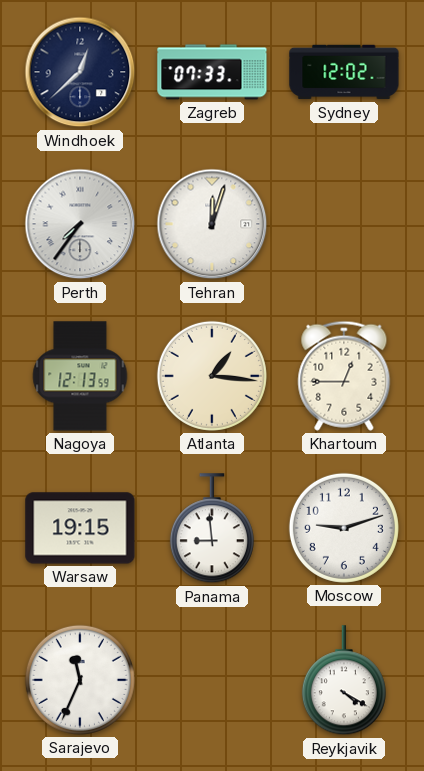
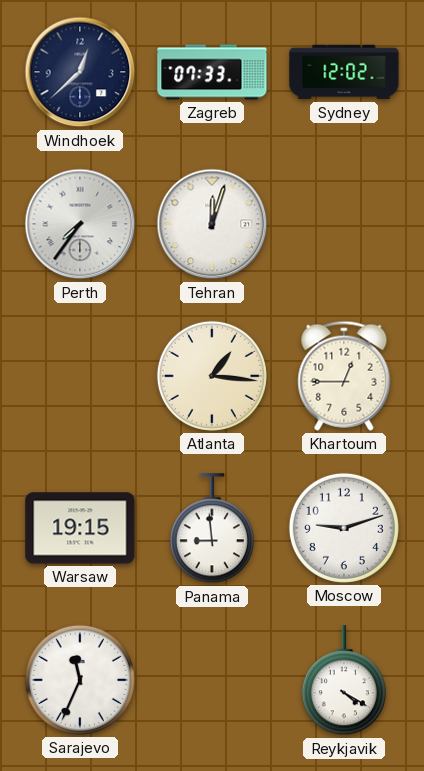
Nagoya: 12:13 -> none
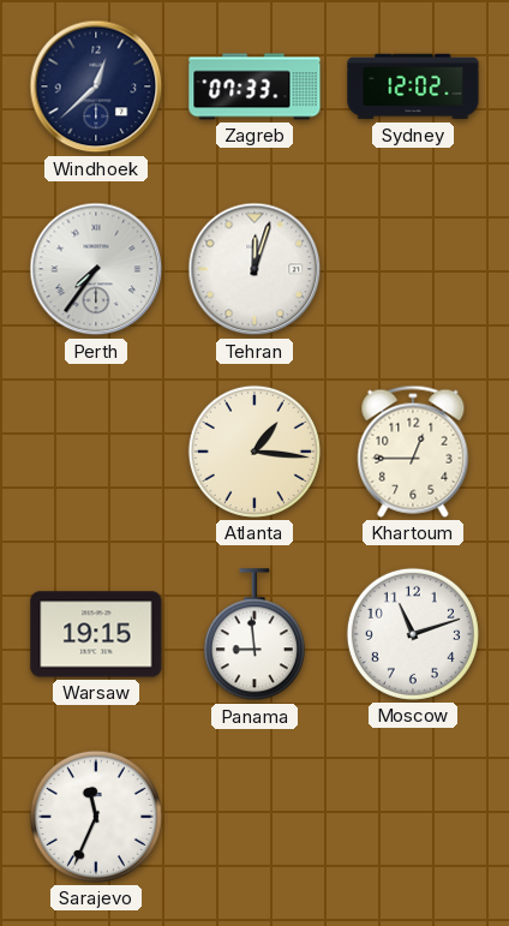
Moscow: 9:12 -> 11:12
Reykjavik: 4:20 -> none
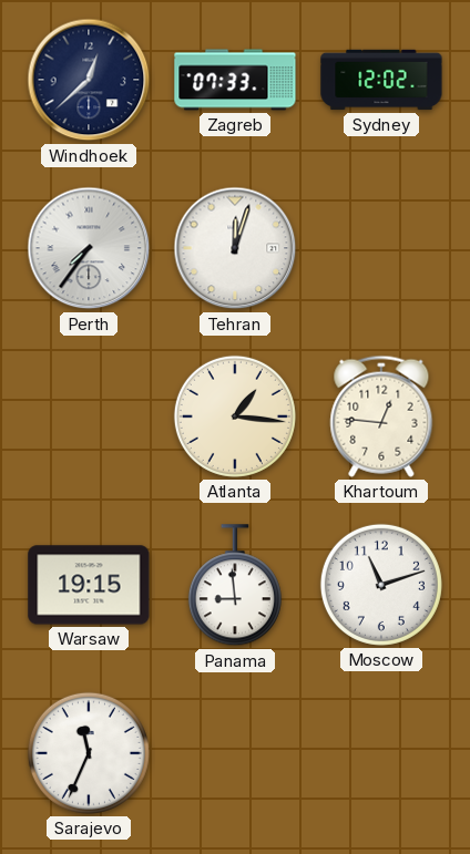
Khartoum: 12:45 -> 12:46
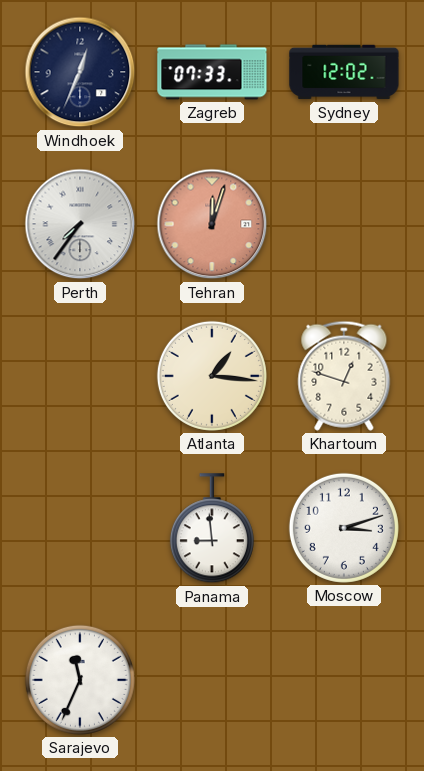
Windhoek: 12:38 -> 12:34
Tehran dial: white -> salmon
Khartoum: 12:46 -> 12:48
Warsaw: 19:15 -> none
Moscow: 11:12 -> 3:12
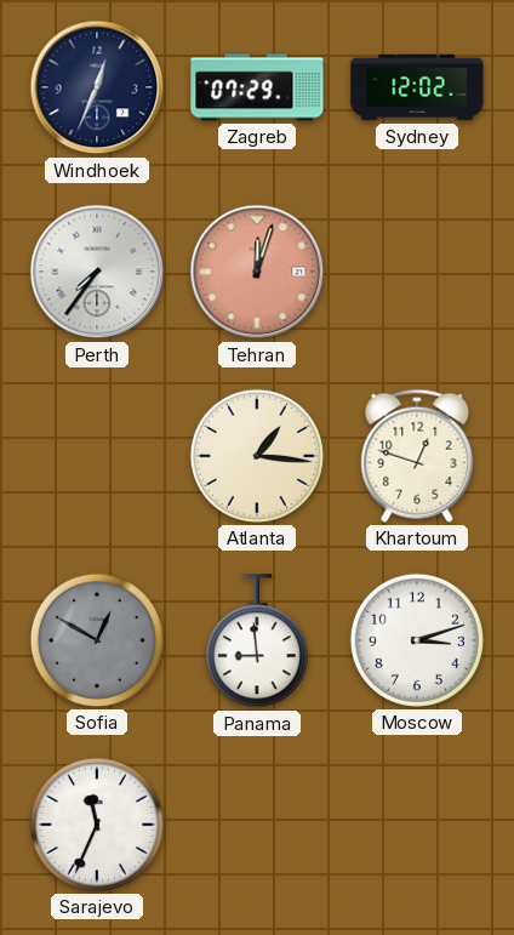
Zagreb: 07:33 -> 07:29
Sofia: none -> 12:50
